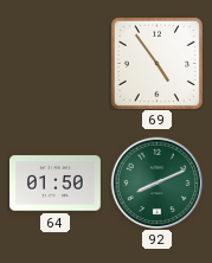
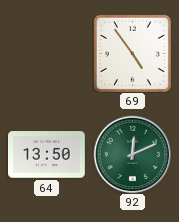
64: 01:50 -> 13:50
92: 8:11 -> 12:11
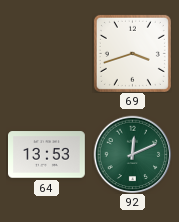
69: 4:54 -> 3:42
64: 13:50 -> 13:53
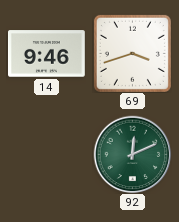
14: none -> 9:46
64: 13:53 -> none
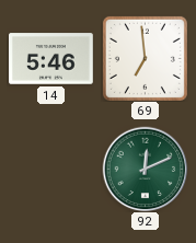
14: 9:46 -> 5:46
69: 3:42 -> 6:59
